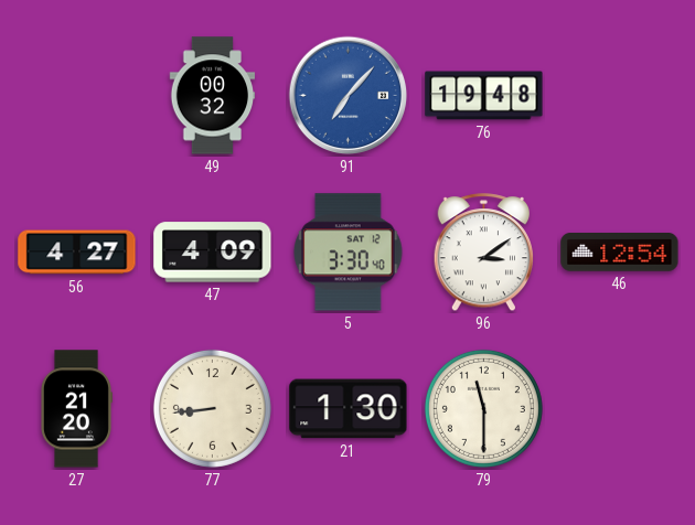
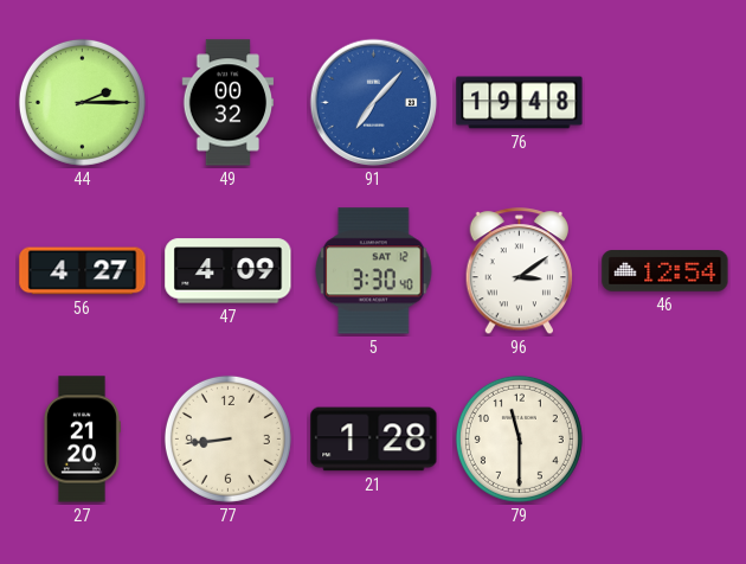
44: none -> 2:15
21: 1:30 -> 1:28
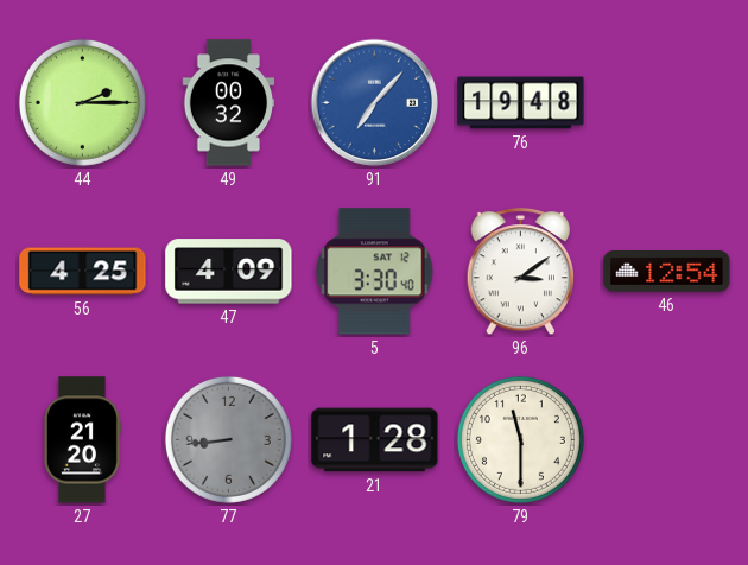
56: 4:27 -> 4:25
77 dial: cream -> grey
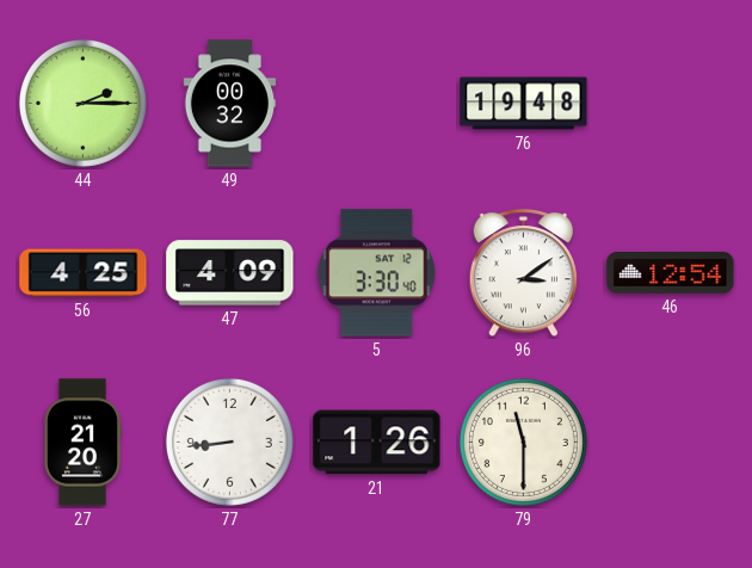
91: 7:07 -> none
77 dial: grey -> white
21: 1:28 -> 1:26
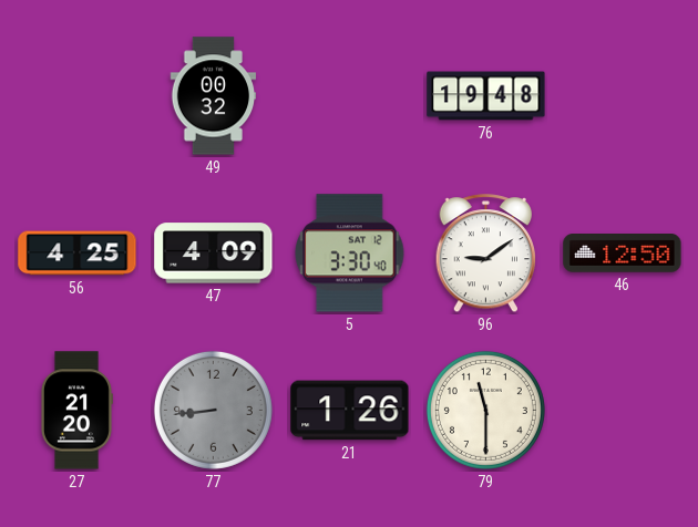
44: 2:15 -> none
96: 3:09 -> 9:09
46: 12:54 -> 12:50
77 dial: white -> grey
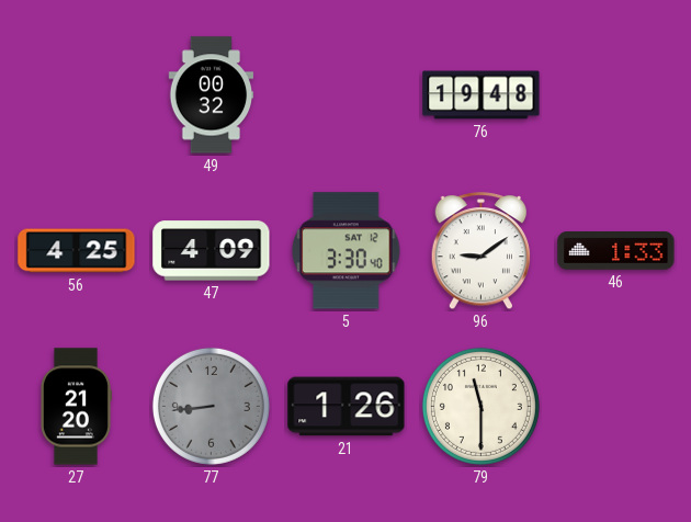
46: 12:50 -> 1:33
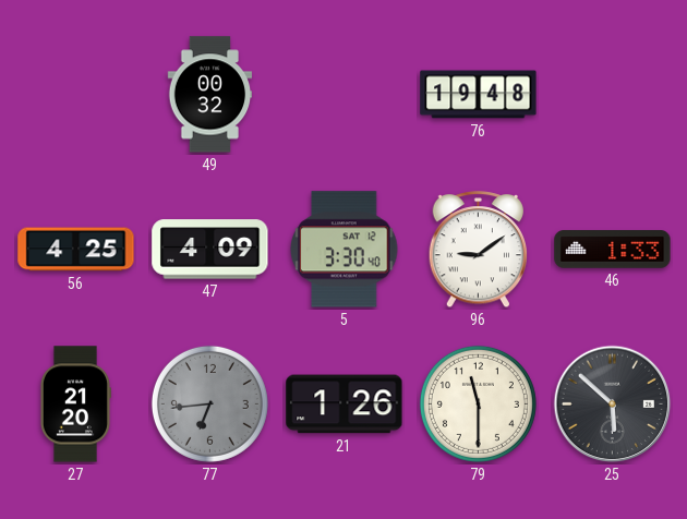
77: 8:44 -> 6:44
25: none -> 5:52
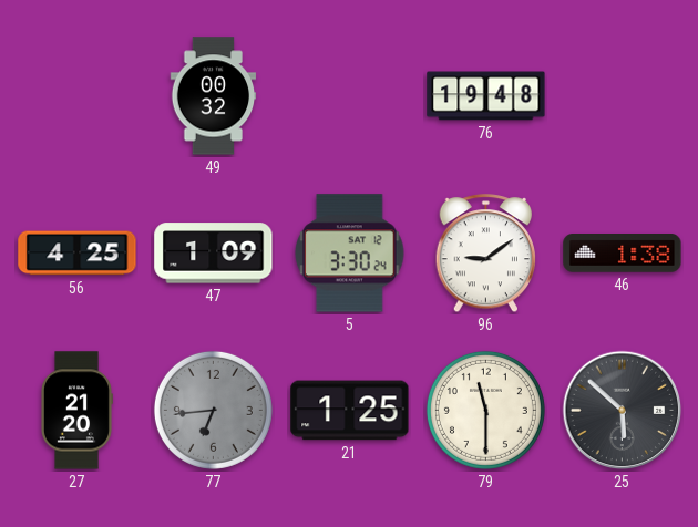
47: 4:09 -> 1:09
5: 3:30:40 -> 3:30:24
46: 1:33 -> 1:38
21: 1:26 -> 1:25
